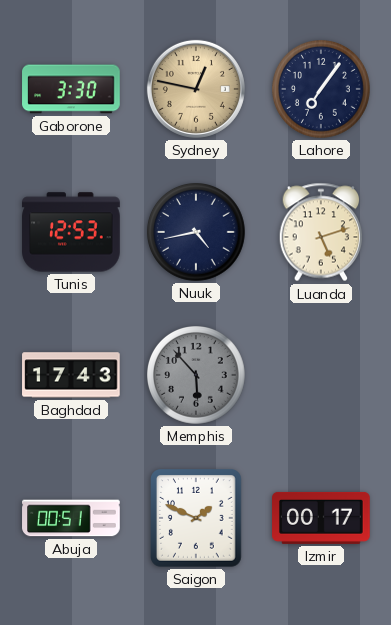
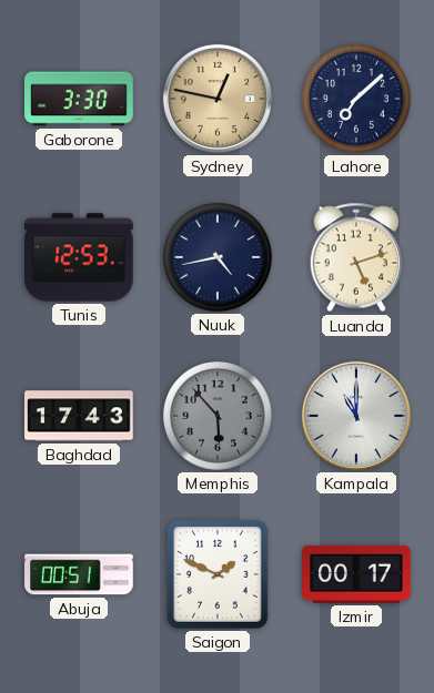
Lahore: 7:06 -> 7:08
Kampala: none -> 11:00
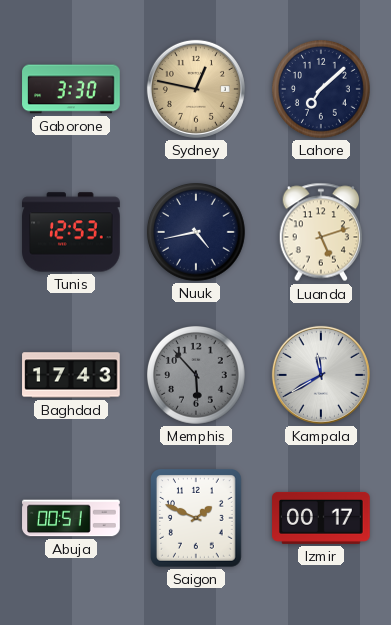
Kampala: 11:00 -> 11:40
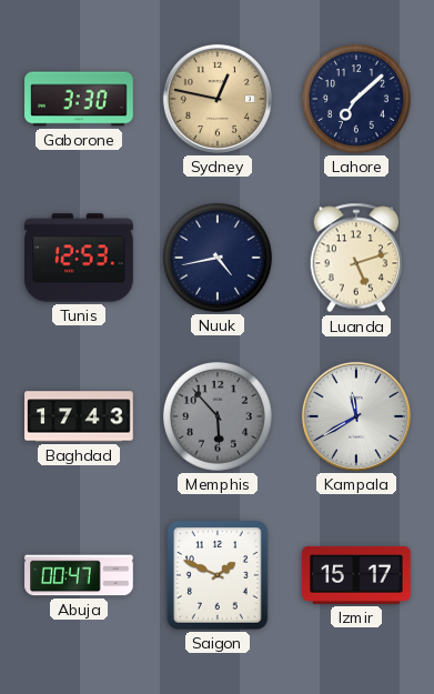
Abuja: 00:51 -> 00:47
Izmir: 00:17 -> 15:17
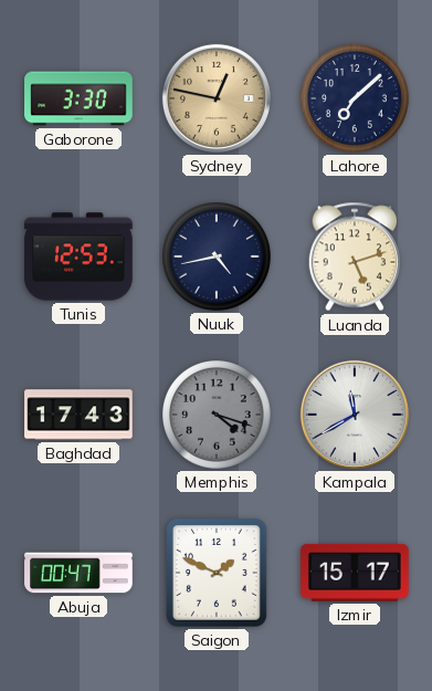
Memphis: 5:53 -> 4:18
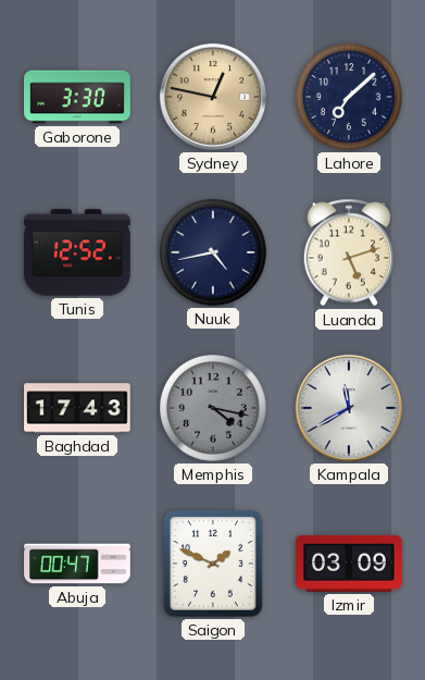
Tunis: 12:53 -> 12:52
Memphis: 4:18 -> 4:17
Izmir: 15:17 -> 03:09
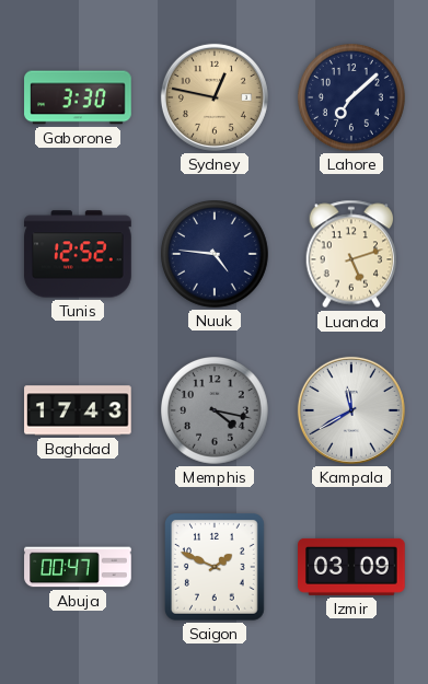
Nuuk: 4:43 -> 4:46
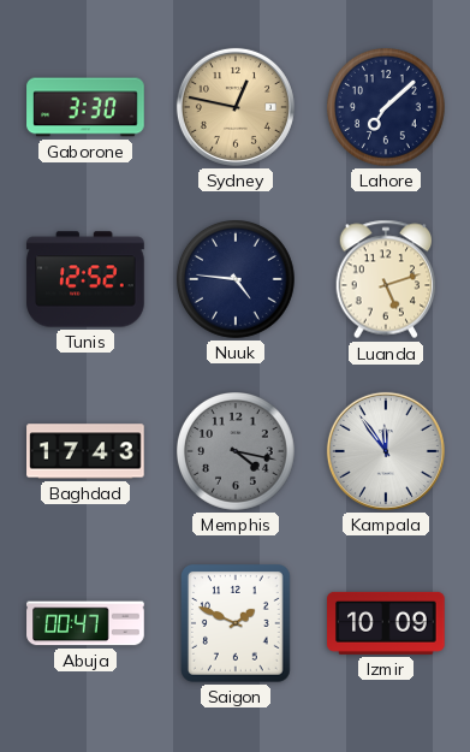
Kampala: 11:40 -> 11:54
Izmir: 03:09 -> 10:09
